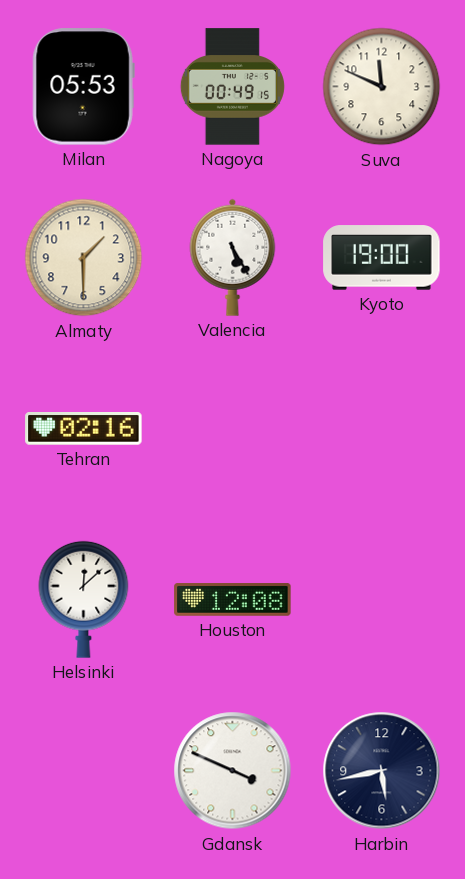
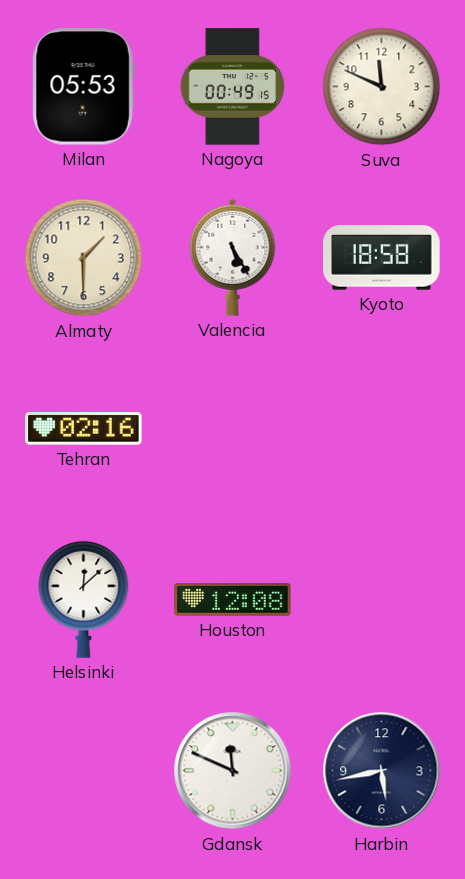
Kyoto: 19:00 -> 18:58
Gdansk: 3:49 -> 11:49
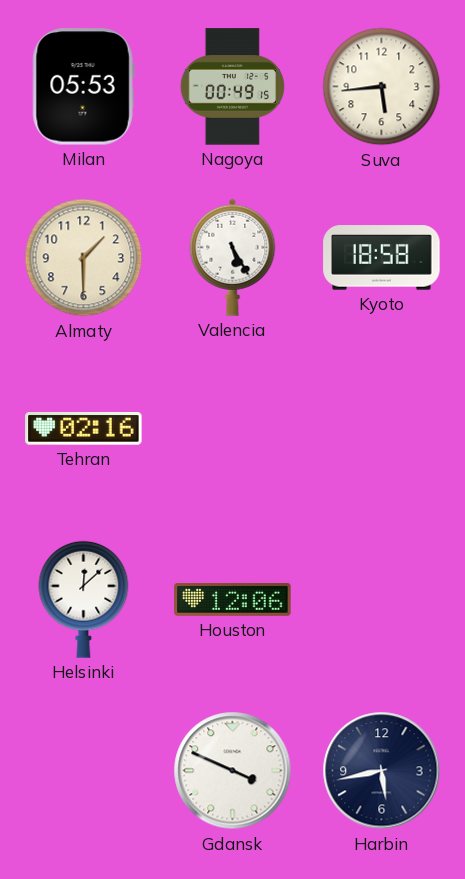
Suva: 11:49 -> 5:44
Houston: 12:08 -> 12:06
Gdansk: 11:49 -> 3:49
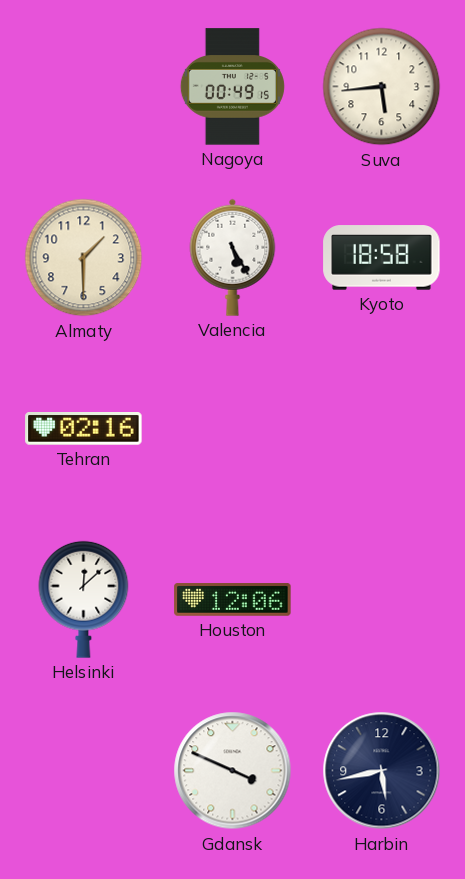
Milan: 05:53 -> none
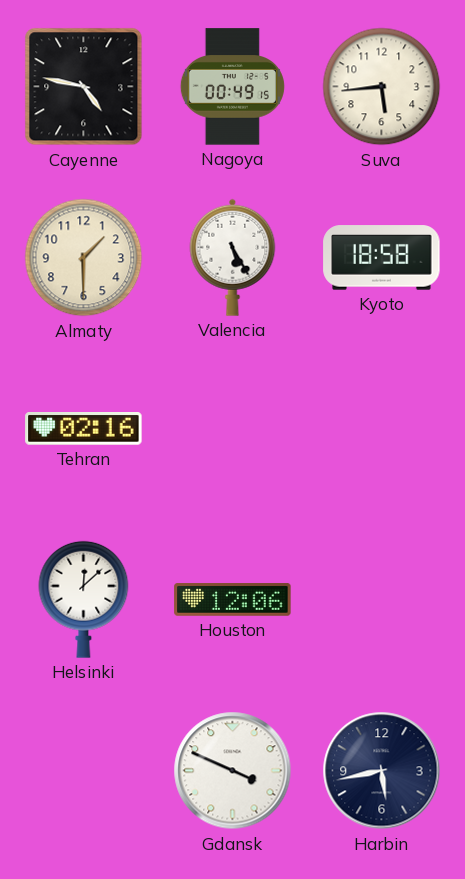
Cayenne: none -> 4:47
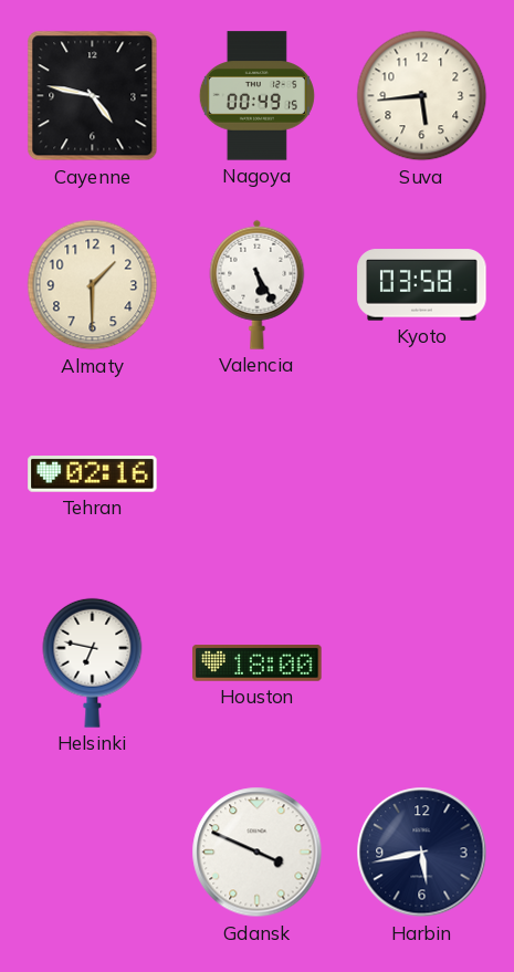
Kyoto: 18:58 -> 03:58
Helsinki: 12:08 -> 6:47
Houston: 12:06 -> 18:00
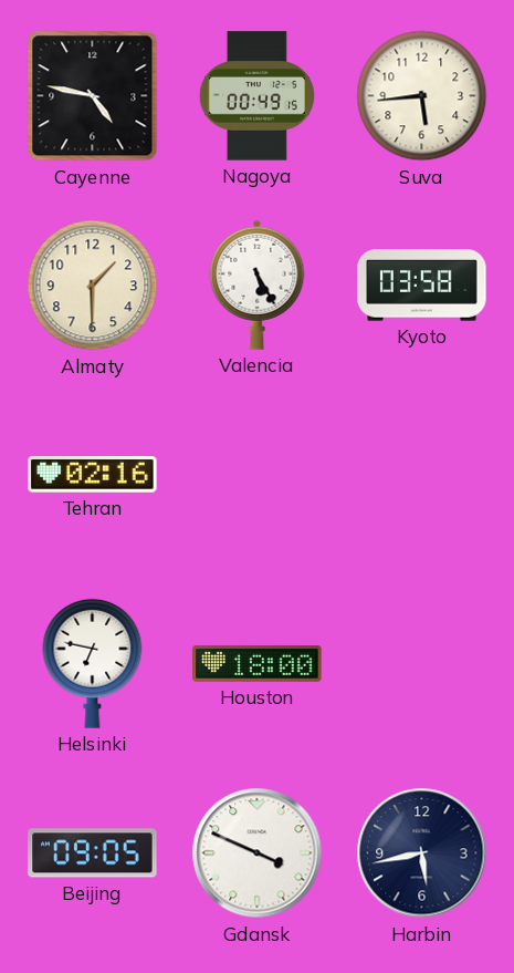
Beijing: none -> 09:05
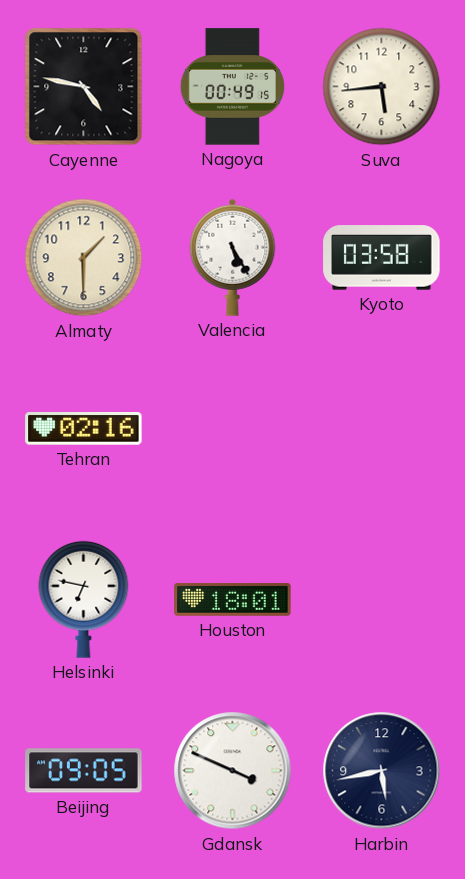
Houston: 18:00 -> 18:01
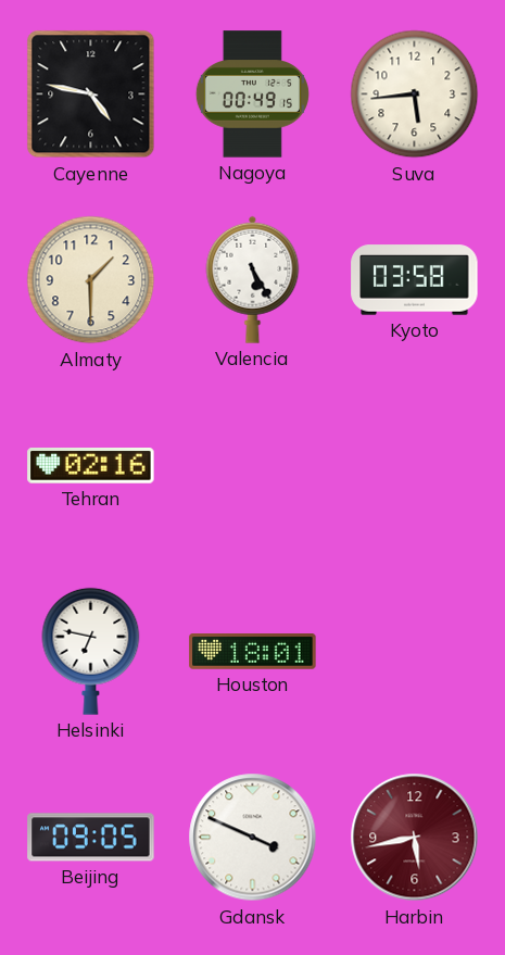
Harbin dial: navy -> burgundy
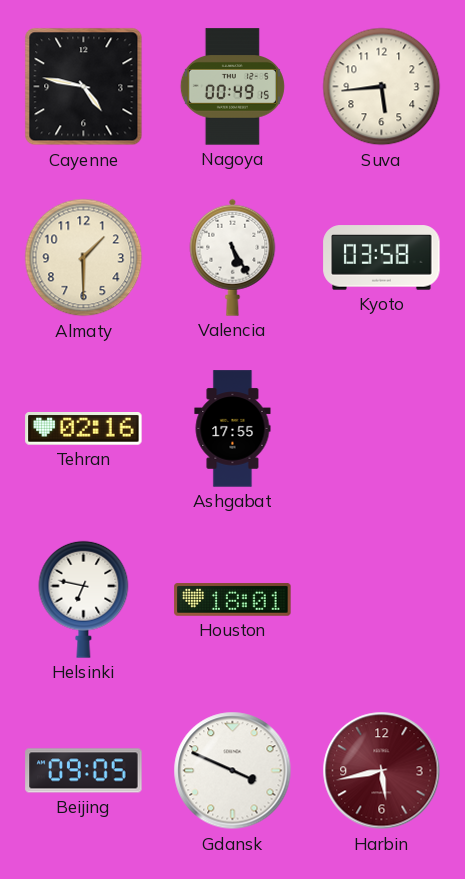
Ashgabat: none -> 17:55
